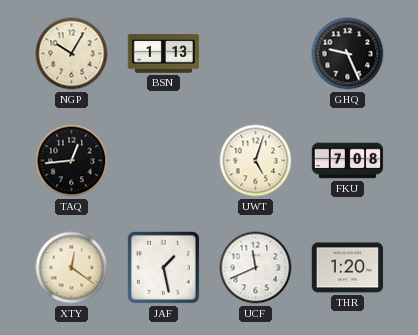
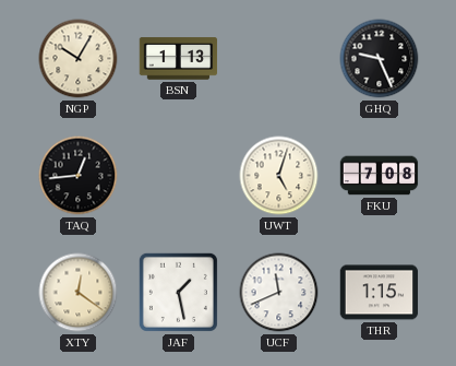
THR: 1:20 -> 1:15
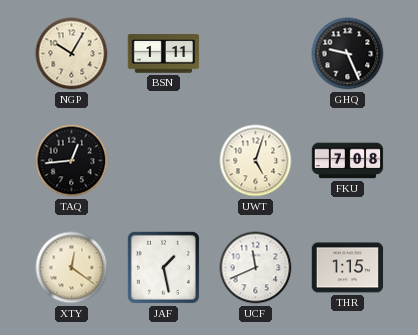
BSN: 1:13 -> 1:11
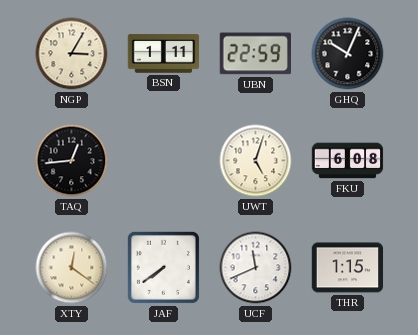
NGP: 10:05 -> 3:05
UBN: none -> 22:59
GHQ: 9:26 -> 10:04
FKU: 7:08 -> 6:08
JAF: 1:28 -> 7:39
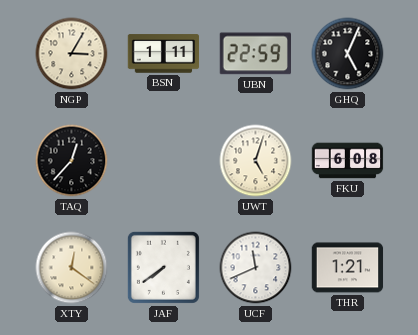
GHQ: 10:04 -> 5:04
TAQ: 12:44 -> 12:37
THR: 1:15 -> 1:21
